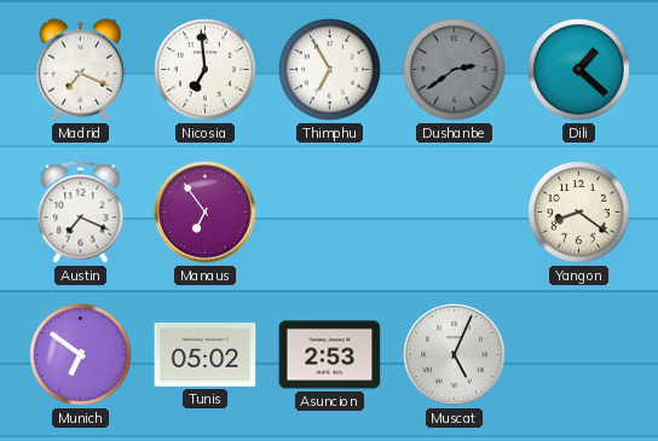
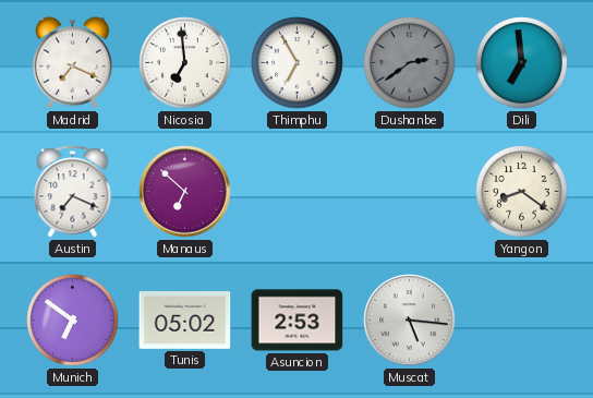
Dili: 1:22 -> 6:59
Manaus: 6:54 -> 6:52
Muscat: 5:04 -> 5:16
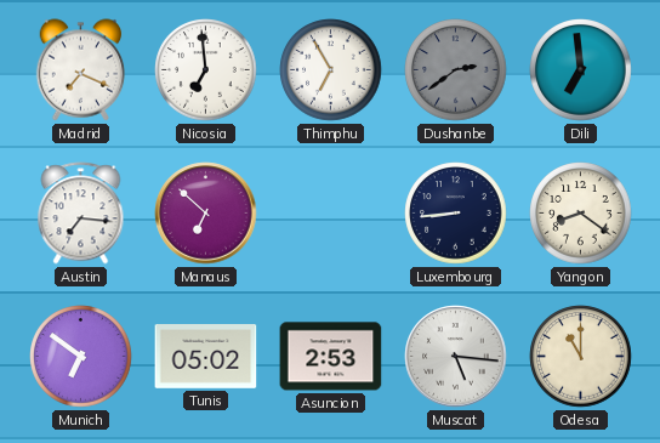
Austin: 7:19 -> 7:16
Luxembourg: none -> 8:44
Odesa: none -> 11:00
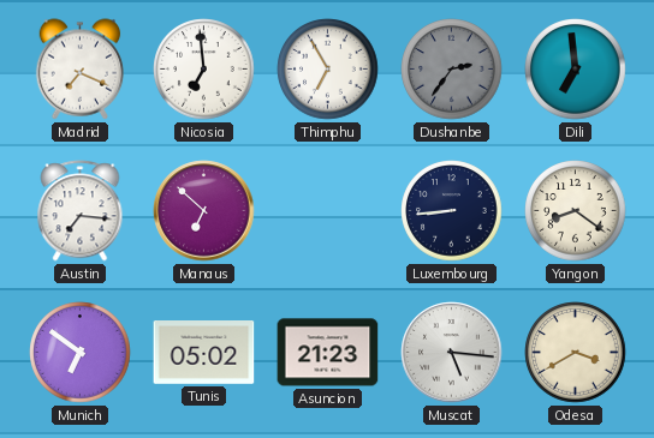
Dushanbe: 2:39 -> 2:36
Asuncion: 2:53 -> 21:23
Odesa: 11:00 -> 3:40
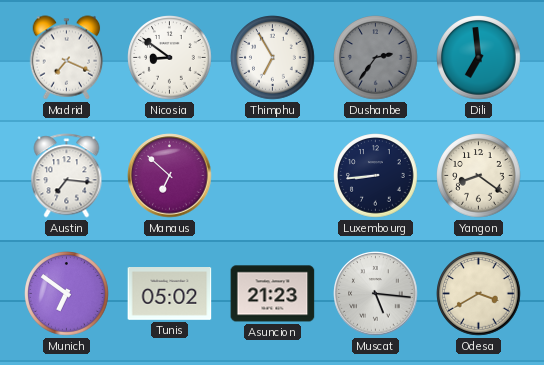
Nicosia: 6:59 -> 8:51
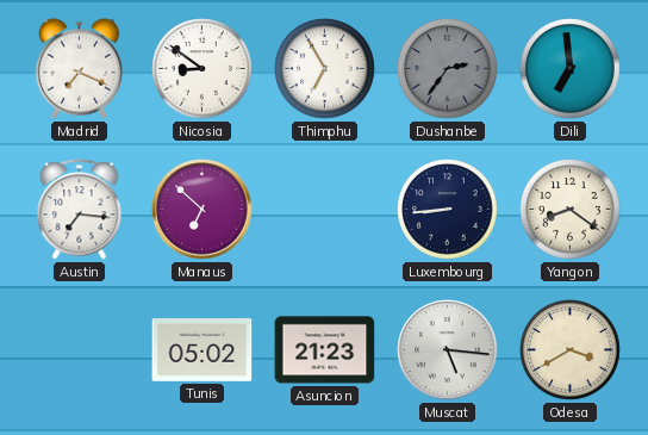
Munich: 6:51 -> none
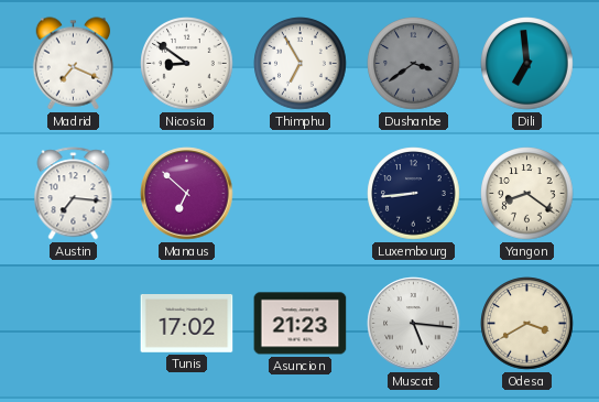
Dushanbe: 2:36 -> 3:39
Tunis: 05:02 -> 17:02
